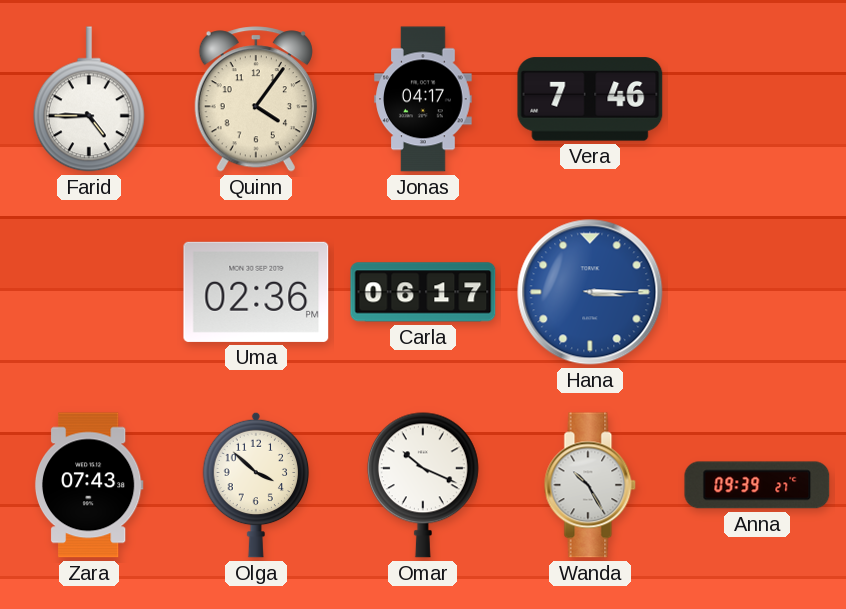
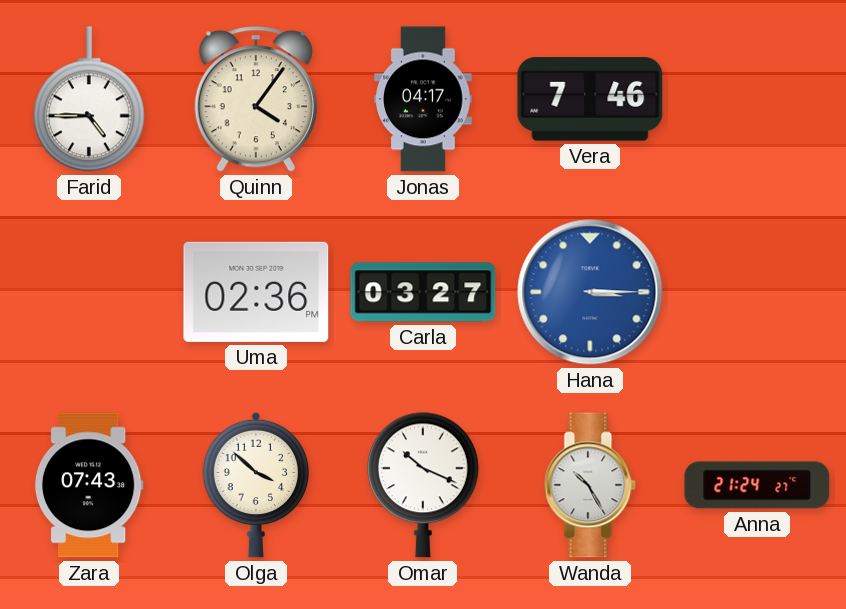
Carla: 06:17 -> 03:27
Anna: 09:39 -> 21:24
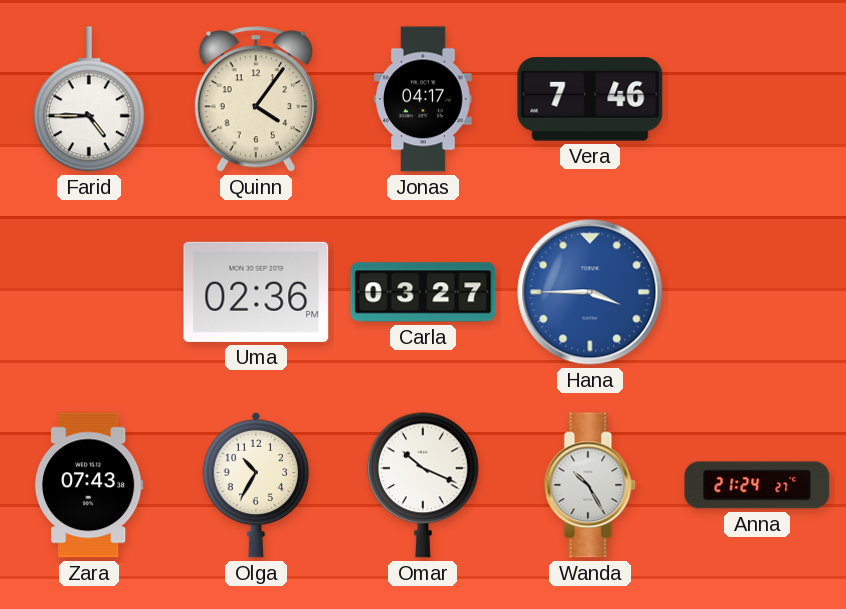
Hana: 3:15 -> 3:45
Olga: 3:52 -> 10:35
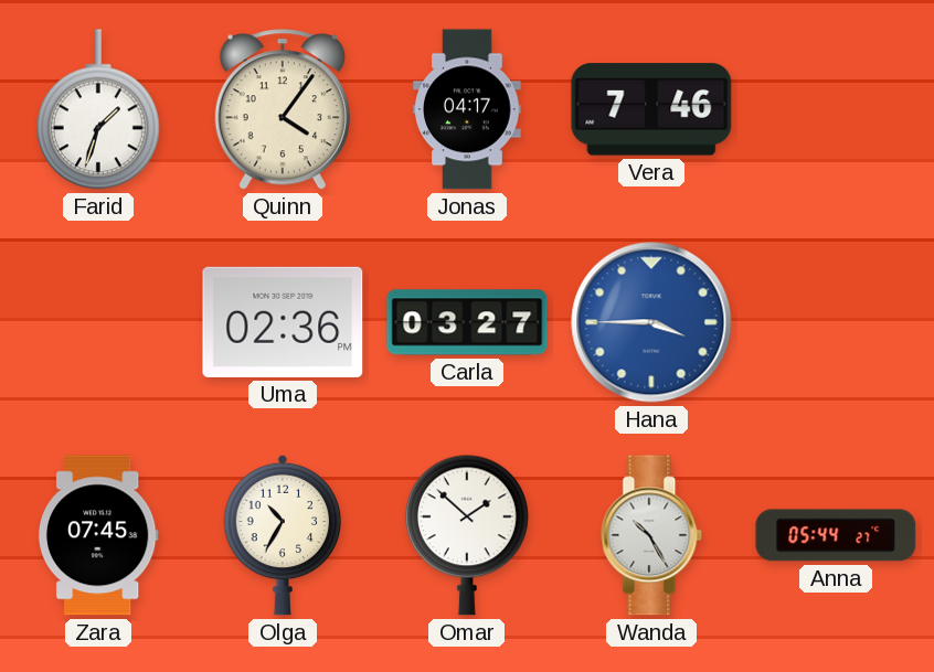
Farid: 4:45 -> 1:33
Zara: 07:43 -> 07:45
Omar: 10:19 -> 1:52
Anna: 21:24 -> 05:44
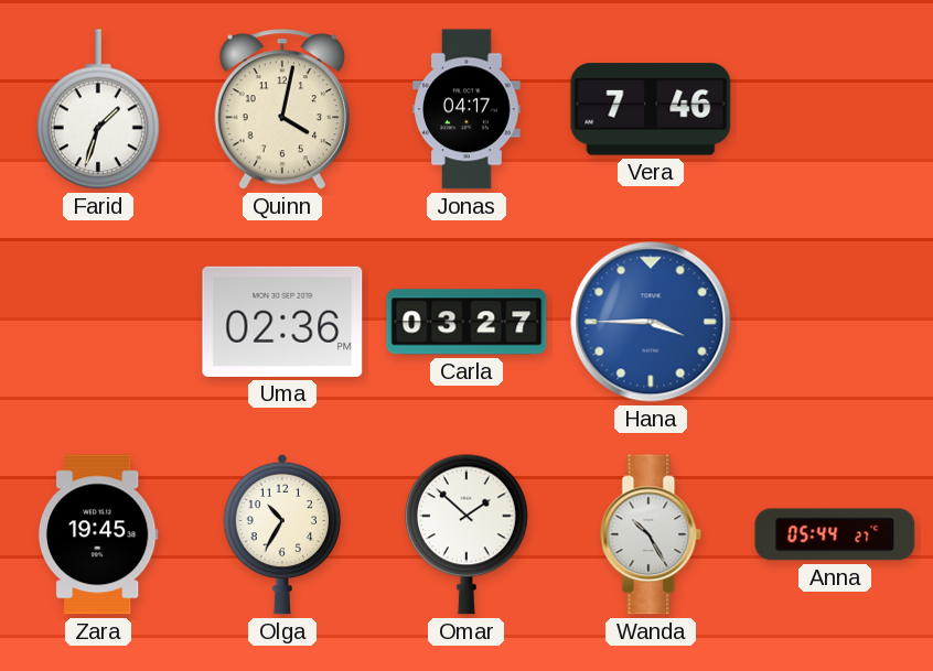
Quinn: 4:06 -> 4:02
Zara: 07:45 -> 19:45
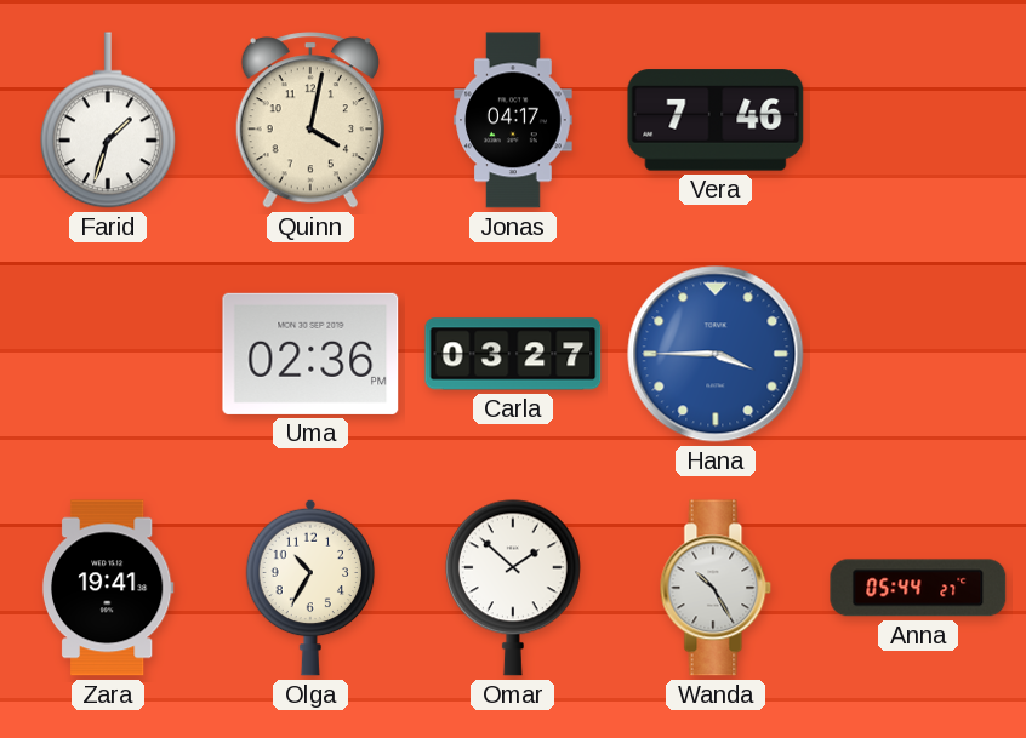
Zara: 19:45 -> 19:41
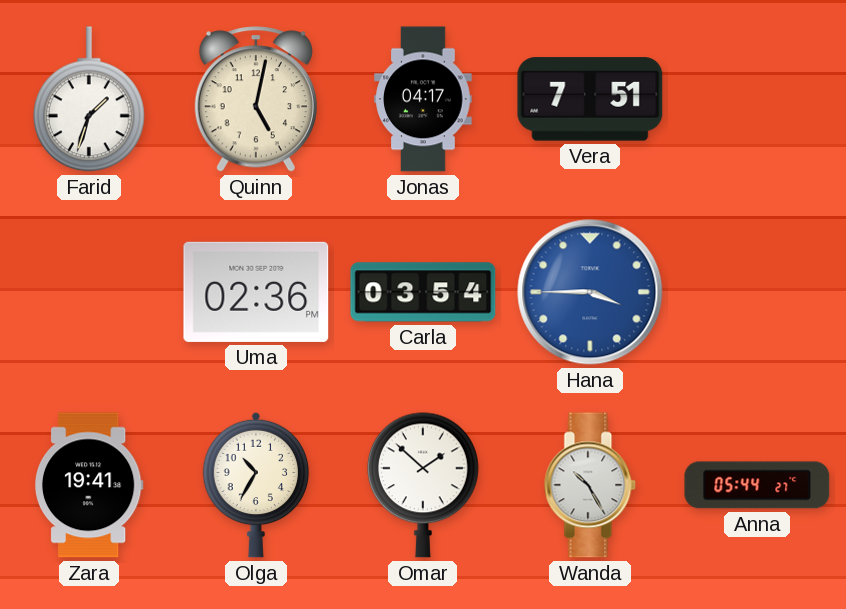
Quinn: 4:02 -> 5:02
Vera: 7:46 -> 7:51
Carla: 03:27 -> 03:54
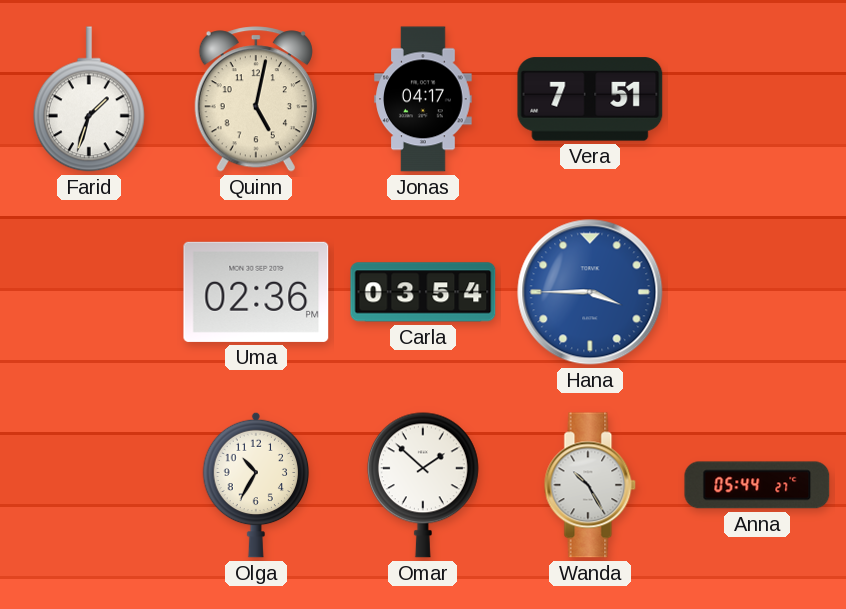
Zara: 19:41 -> none
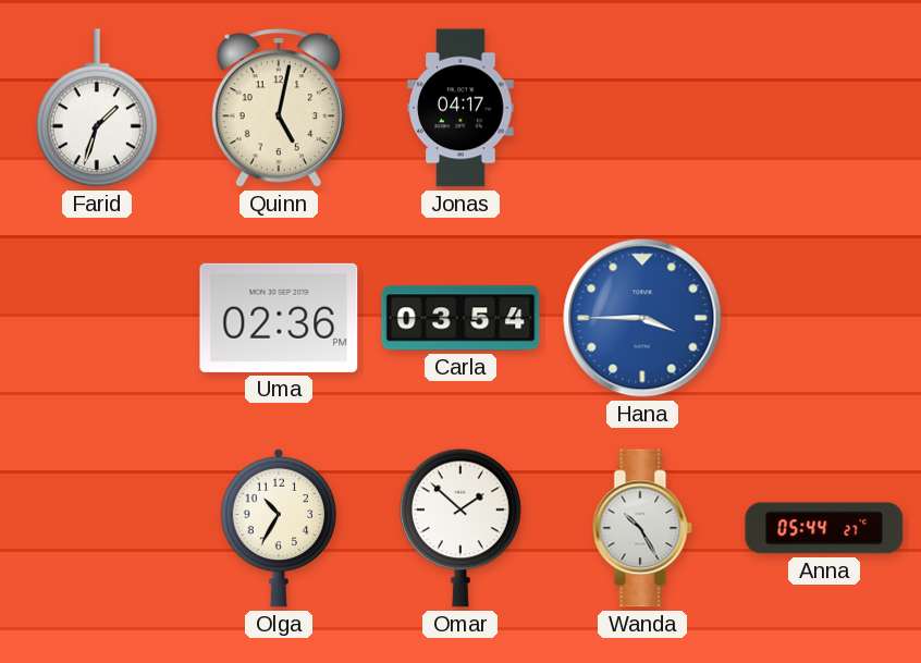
Vera: 7:51 -> none
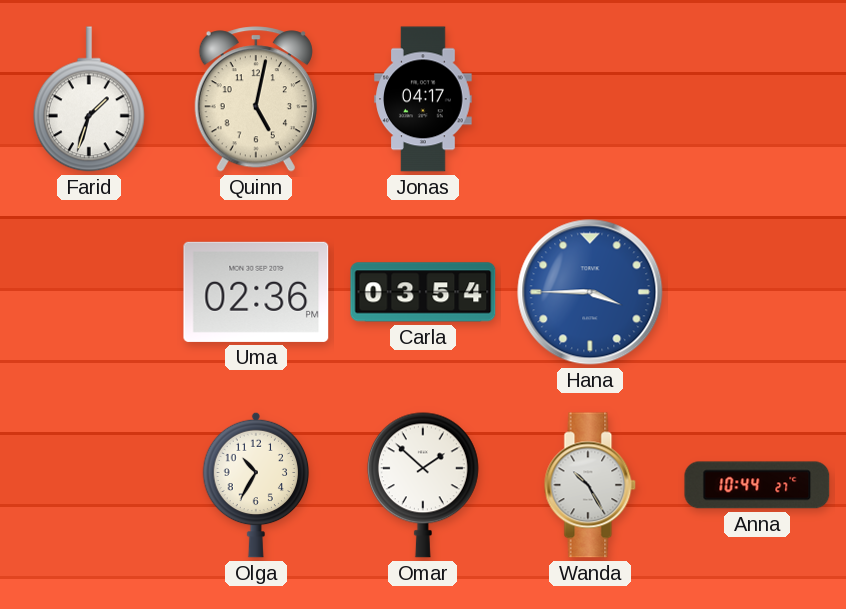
Anna: 05:44 -> 10:44
